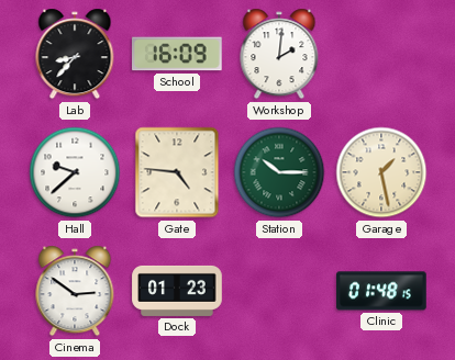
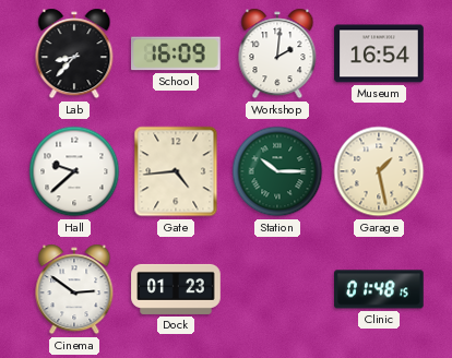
Museum: none -> 16:54
Gate: 4:46 -> 4:44
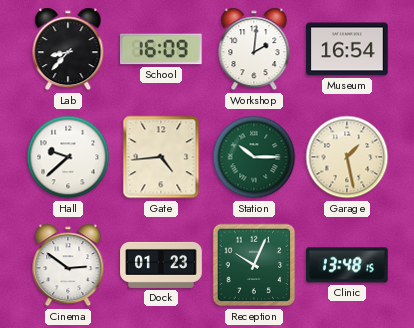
Reception: none -> 10:04
Clinic: 01:48 -> 13:48
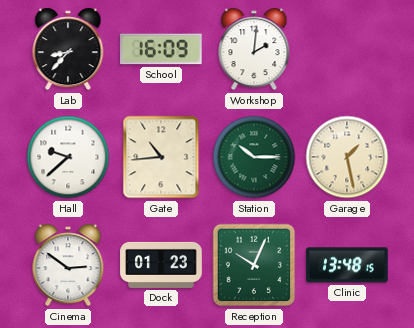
Museum: 16:54 -> none
Gate: 4:44 -> 10:44
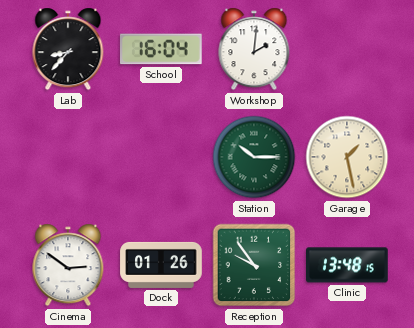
School: 16:09 -> 16:04
Hall: 9:38 -> none
Gate: 10:44 -> none
Dock: 01:23 -> 01:26
Reception: 10:04 -> 9:54
